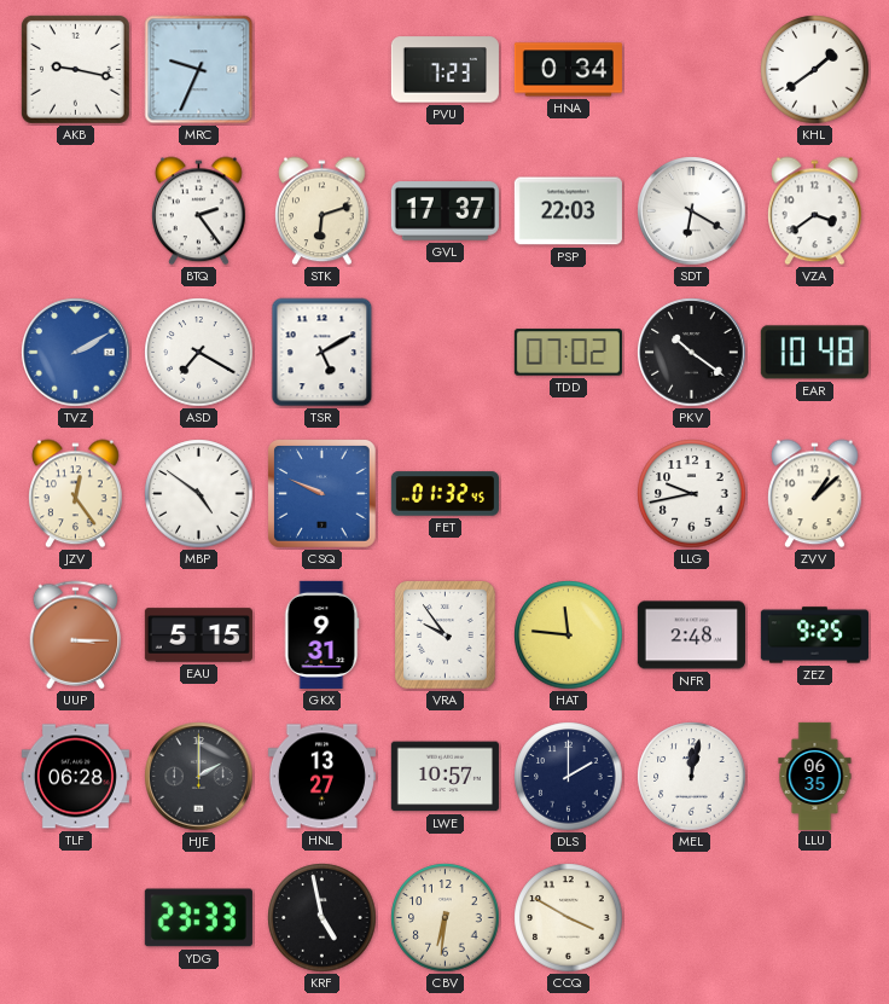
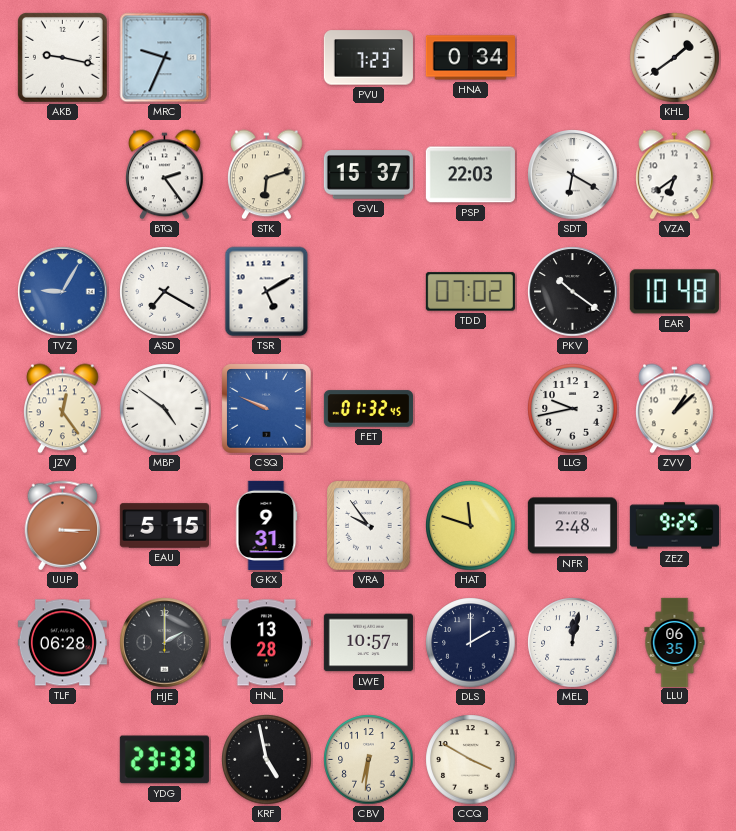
GVL: 17:37 -> 15:37
VZA: 3:39 -> 6:39
TVZ: 2:10 -> 9:05
HAT: 11:46 -> 11:48
HNL: 13:27 -> 13:28
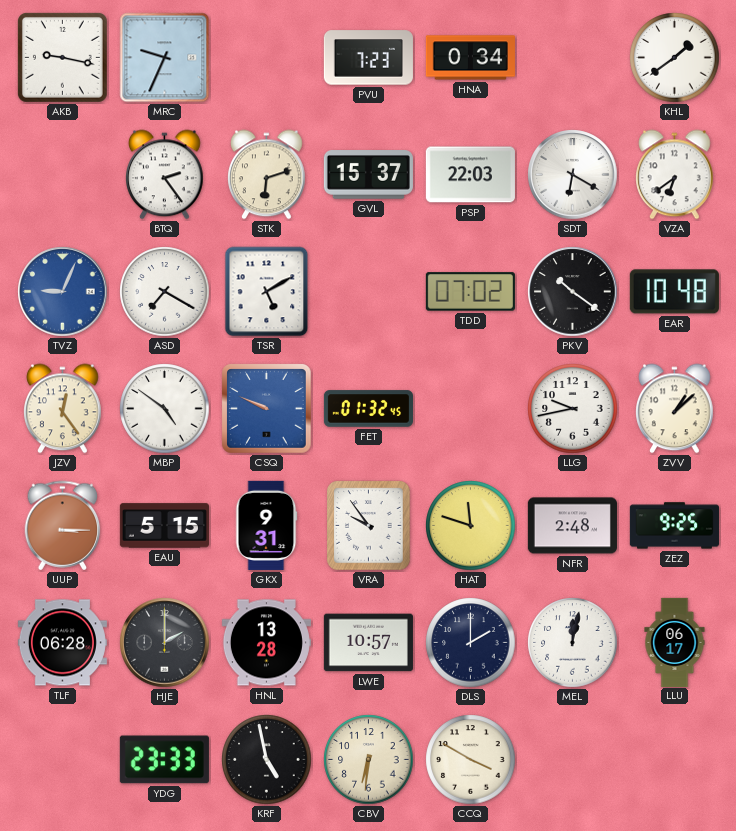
TVZ: 9:05 -> 9:04
LLU: 06:35 -> 06:17
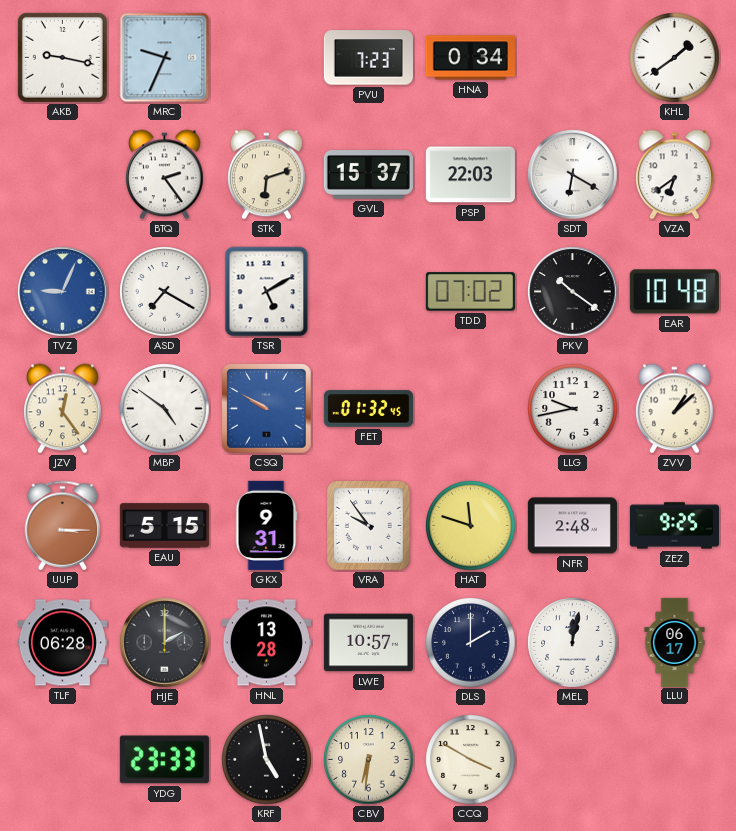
CSQ: 9:49 -> 9:50
